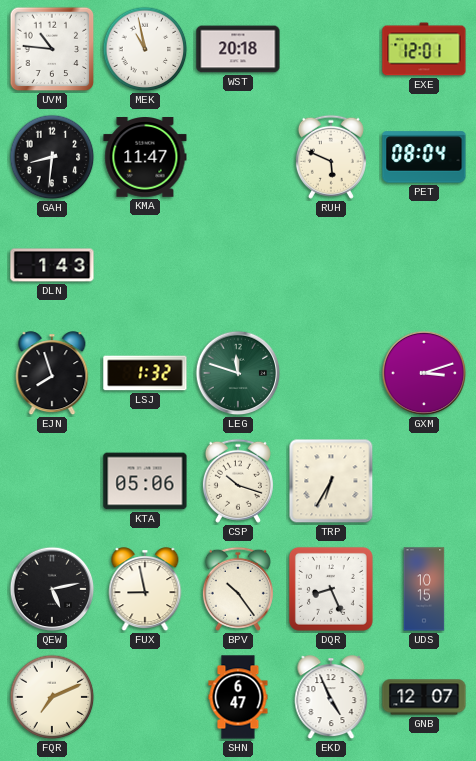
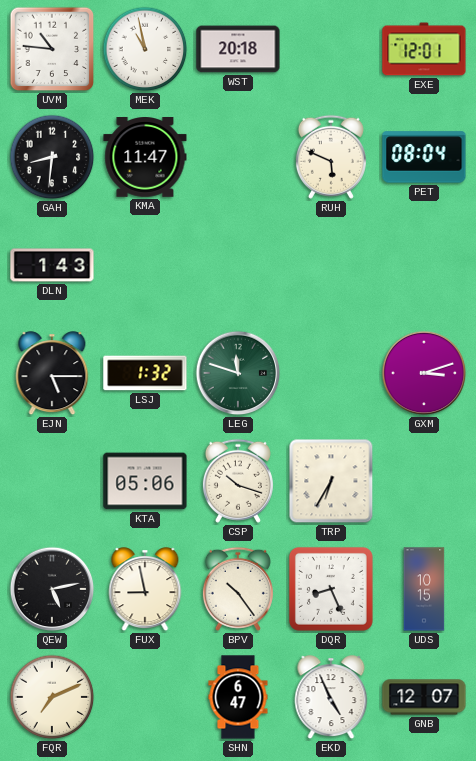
EJN: 7:57 -> 5:15
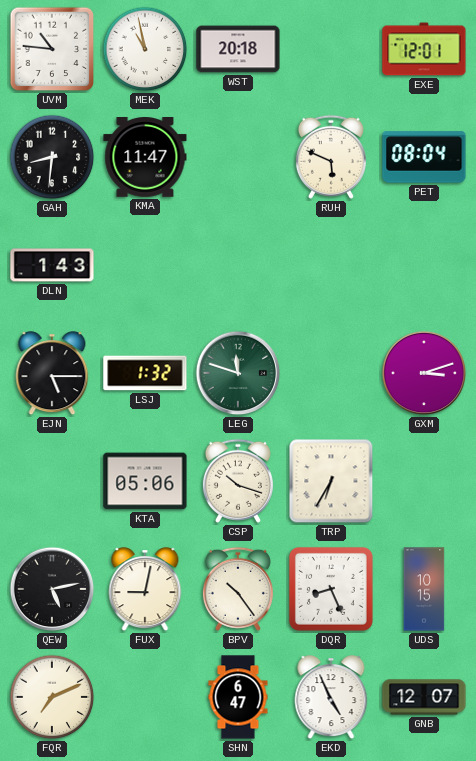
FUX: 8:58 -> 9:02
